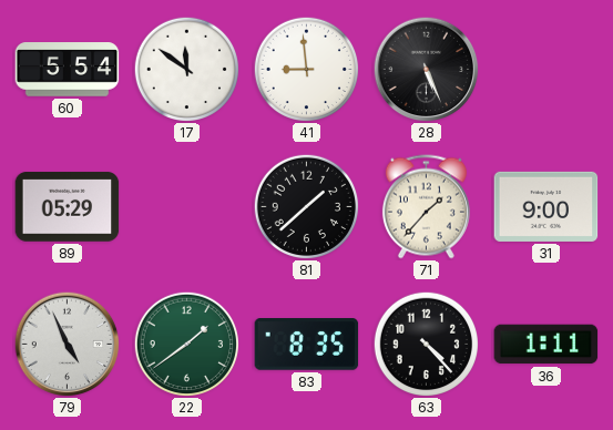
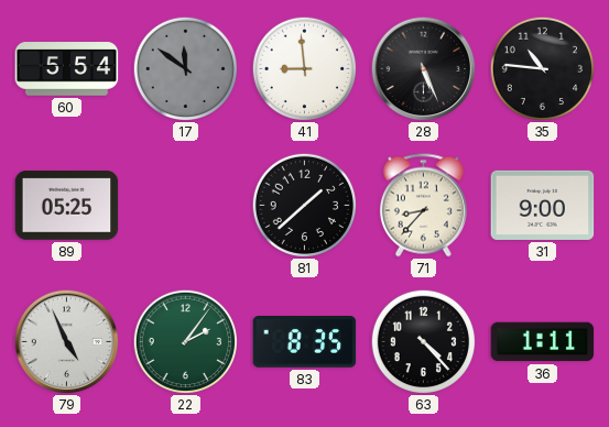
17 dial: white -> grey
35: none -> 10:46
89: 05:29 -> 05:25
71: 1:37 -> 8:37
22: 1:39 -> 2:06
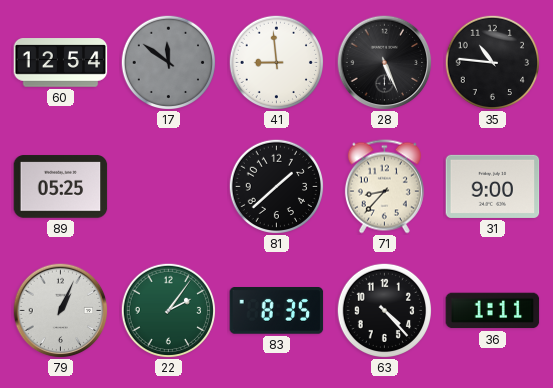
60: 5:54 -> 12:54
79: 4:56 -> 1:04
